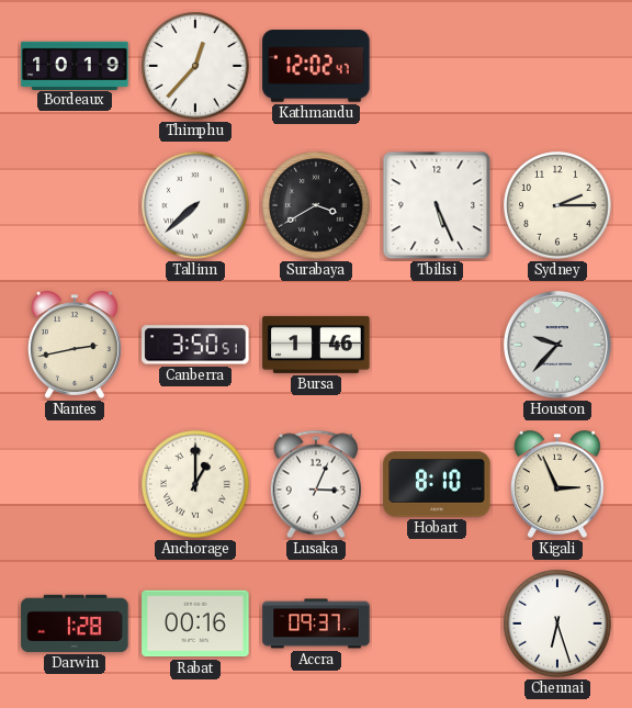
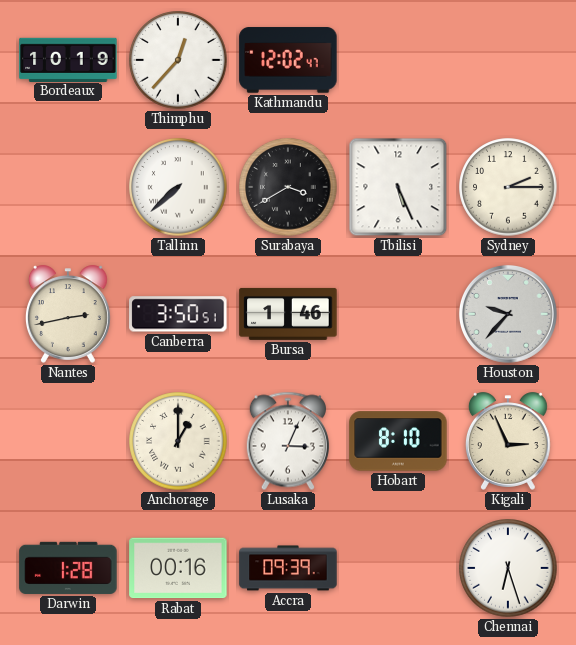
Accra: 09:37 -> 09:39
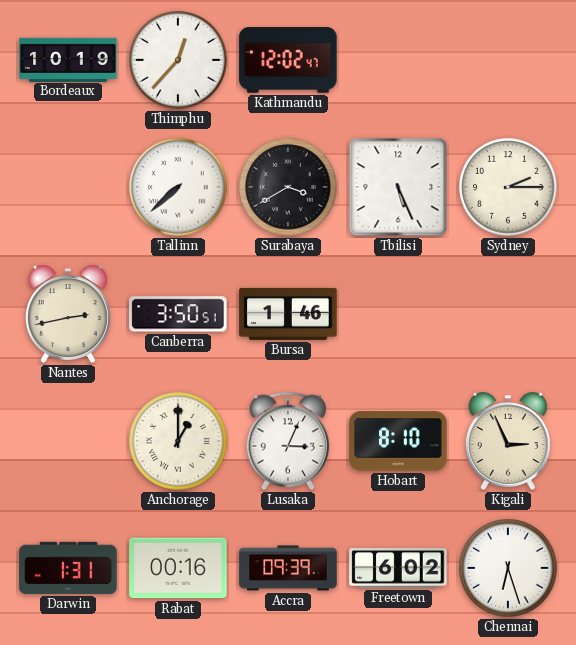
Houston: 9:37 -> none
Darwin: 1:28 -> 1:31
Freetown: none -> 6:02
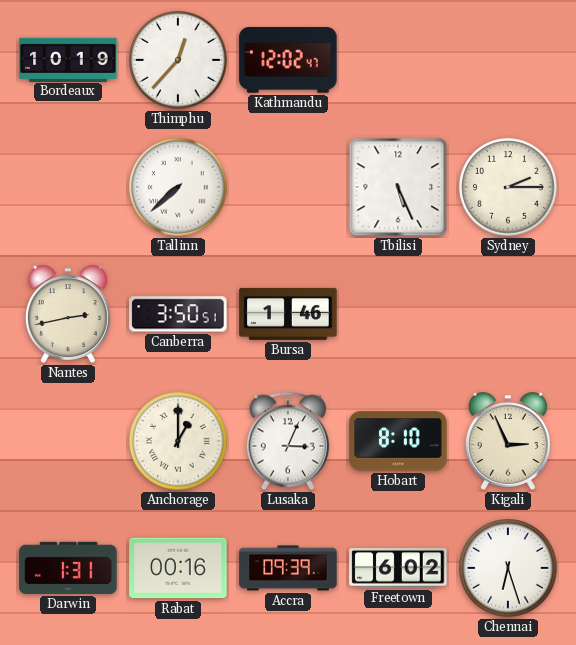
Surabaya: 3:40 -> none
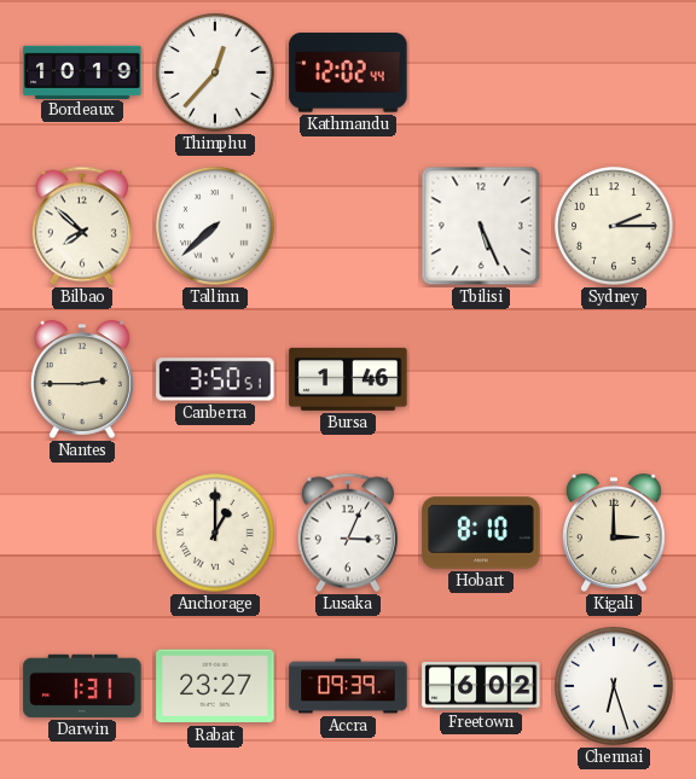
Kathmandu: 12:02:47 -> 12:02:44
Bilbao: none -> 7:52
Nantes: 2:43 -> 2:45
Kigali: 2:56 -> 3:00
Rabat: 00:16 -> 23:27
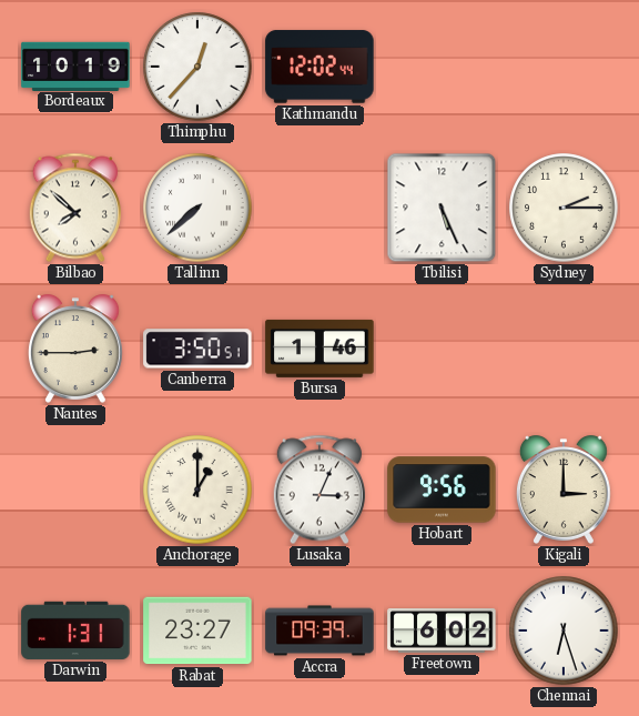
Hobart: 8:10 -> 9:56
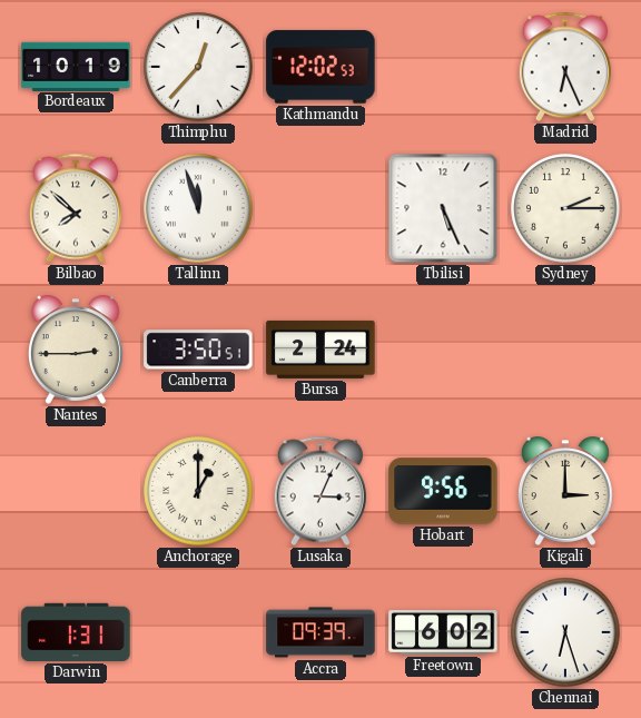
Kathmandu: 12:02:44 -> 12:02:53
Madrid: none -> 6:26
Tallinn: 7:38 -> 11:57
Bursa: 1:46 -> 2:24
Rabat: 23:27 -> none
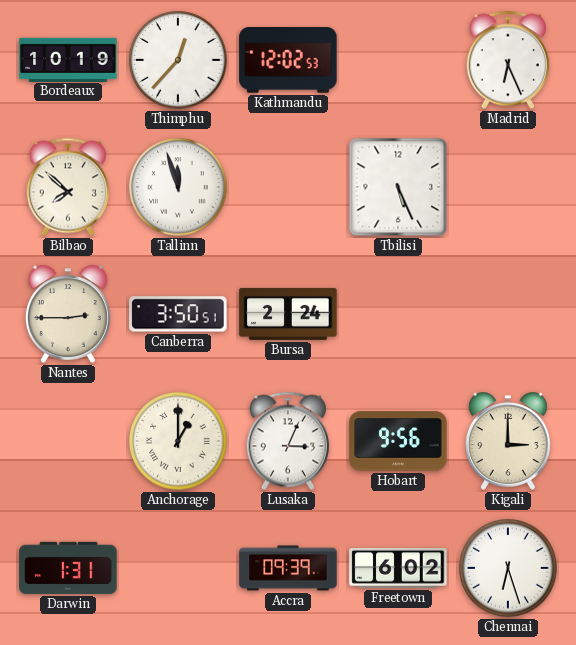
Sydney: 2:15 -> none
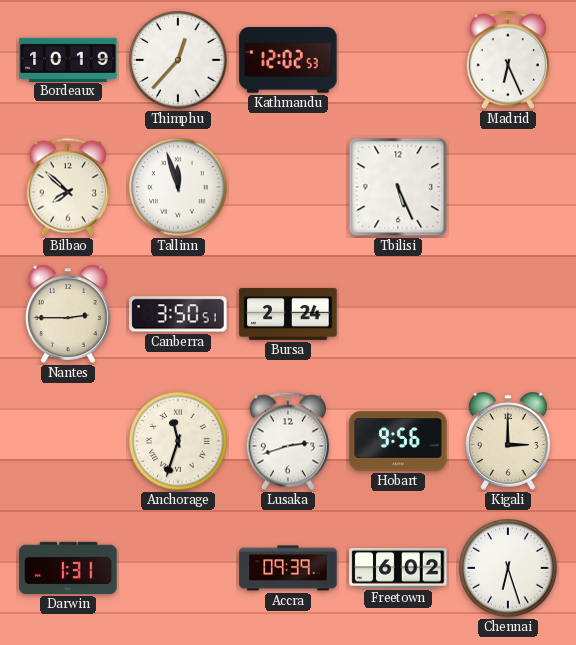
Anchorage: 1:00 -> 11:33
Lusaka: 3:04 -> 2:42
